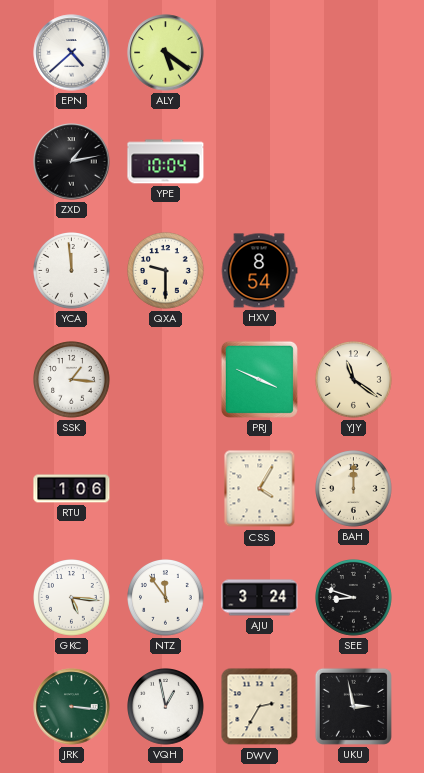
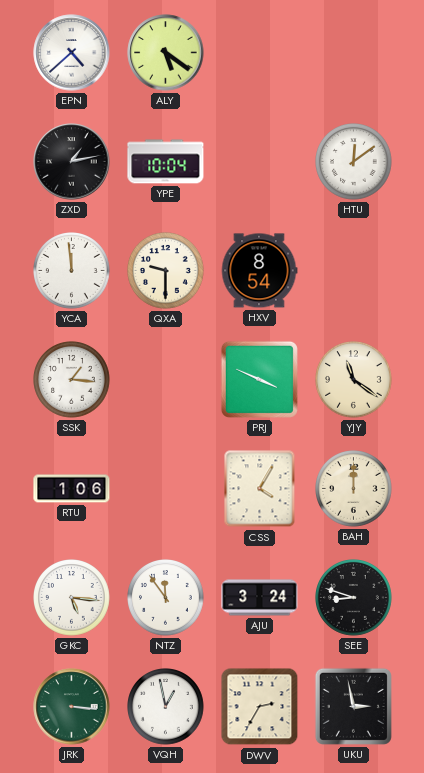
HTU: none -> 12:09
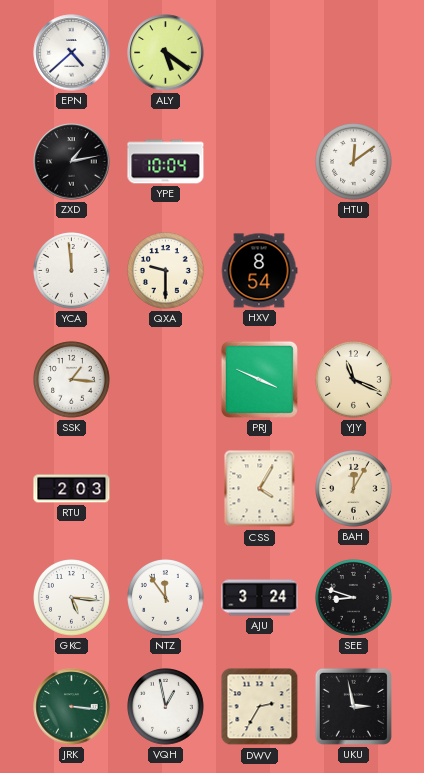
YJY: 11:21 -> 11:19
RTU: 1:06 -> 2:03
BAH: 12:00 -> 12:05
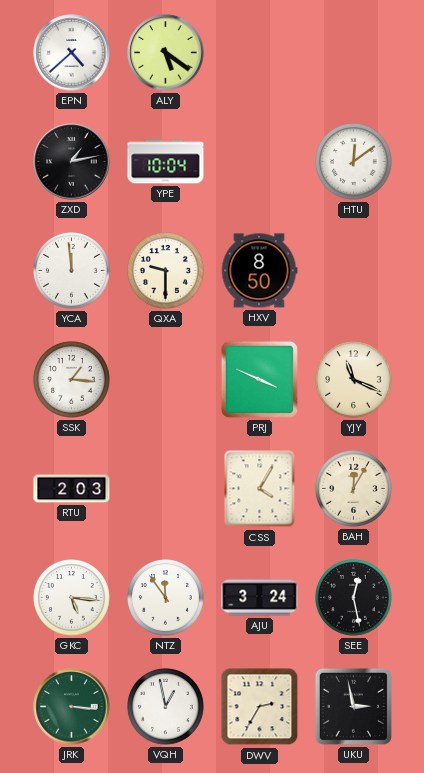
HXV: 8:54 -> 8:50
SEE: 8:48 -> 12:28
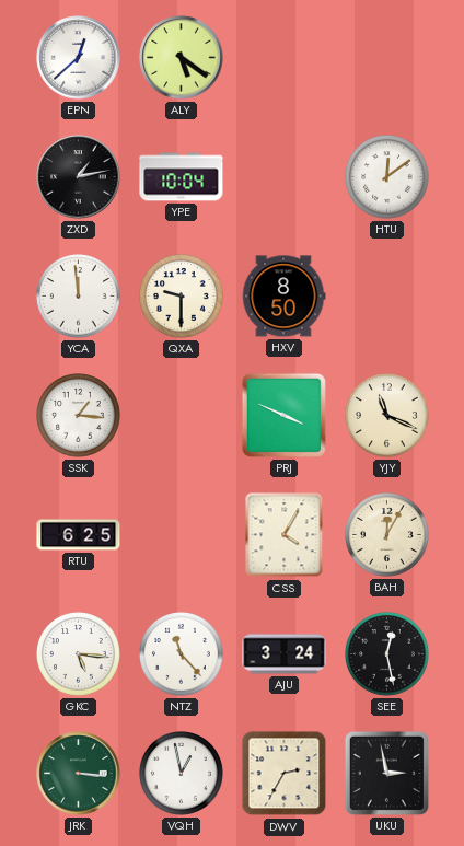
EPN: 4:38 -> 12:38
RTU: 2:03 -> 6:25
NTZ: 11:54 -> 11:23
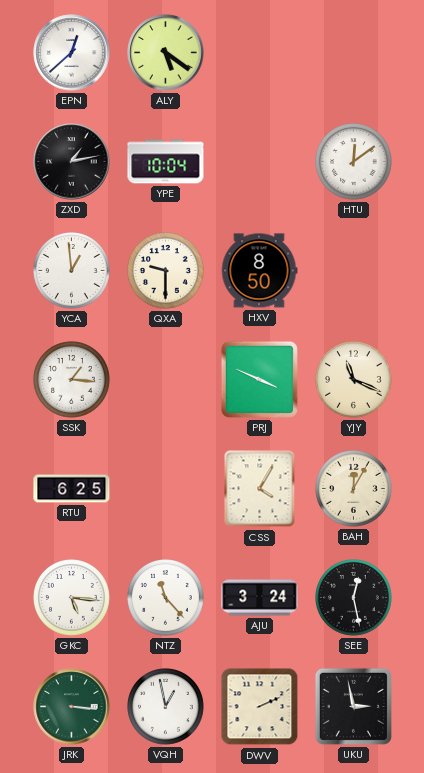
YCA: 11:59 -> 12:59
DWV: 2:35 -> 2:11
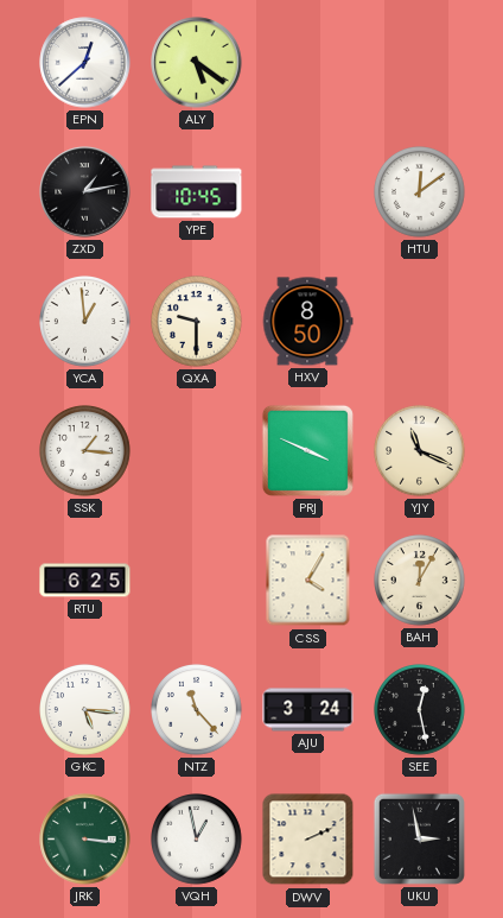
YPE: 10:04 -> 10:45
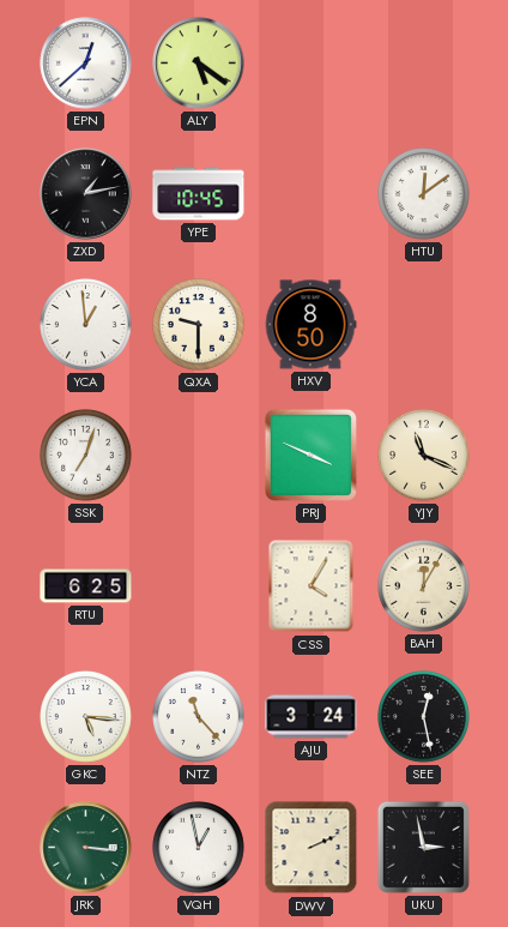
SSK: 1:16 -> 7:03
